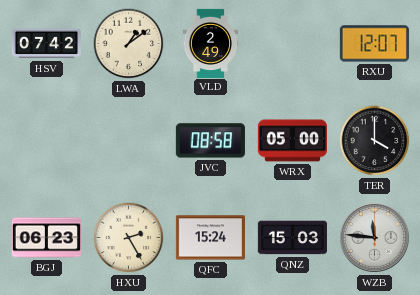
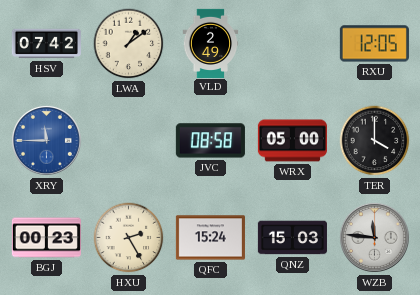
RXU: 12:07 -> 12:05
XRY: none -> 11:45
BGJ: 06:23 -> 00:23
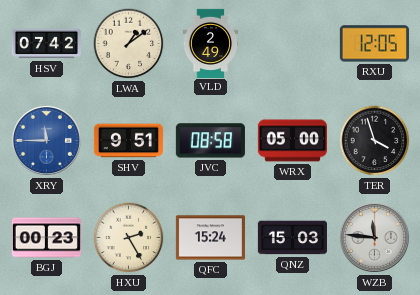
SHV: none -> 9:51
TER: 4:00 -> 3:57
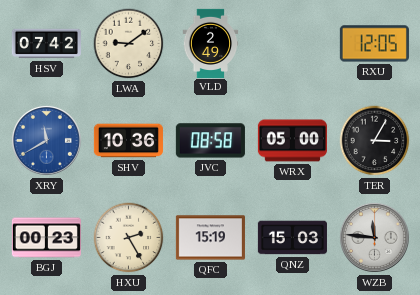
LWA: 1:09 -> 9:09
XRY: 11:45 -> 11:40
SHV: 9:51 -> 10:36
TER: 3:57 -> 3:05
QFC: 15:24 -> 15:19
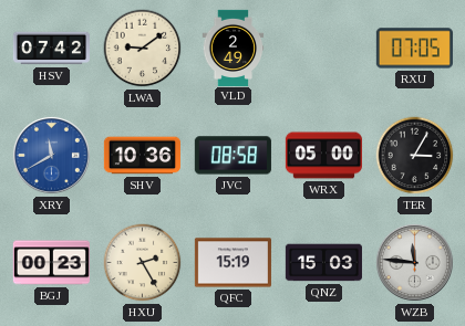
RXU: 12:05 -> 07:05
